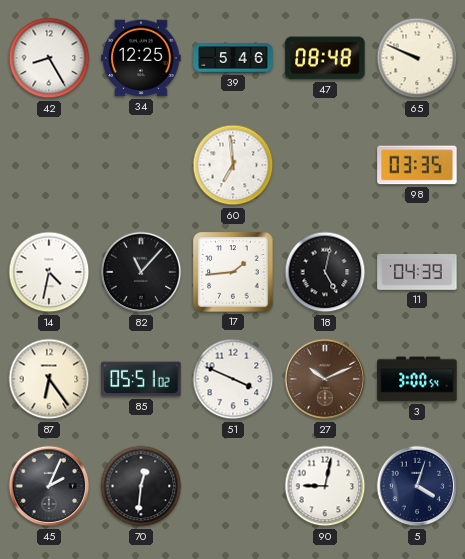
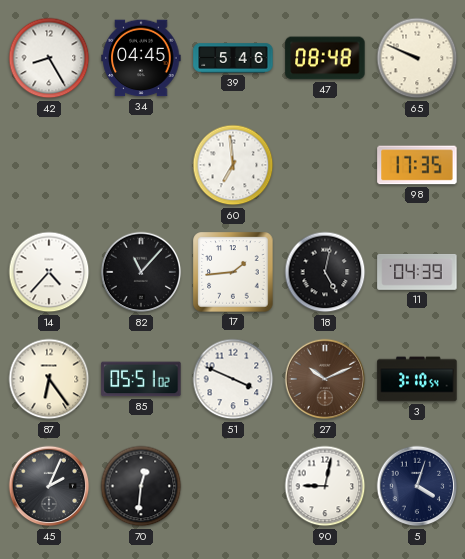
34: 12:25 -> 04:45
98: 03:35 -> 17:35
14: 4:32 -> 4:37
3: 3:00 -> 3:10
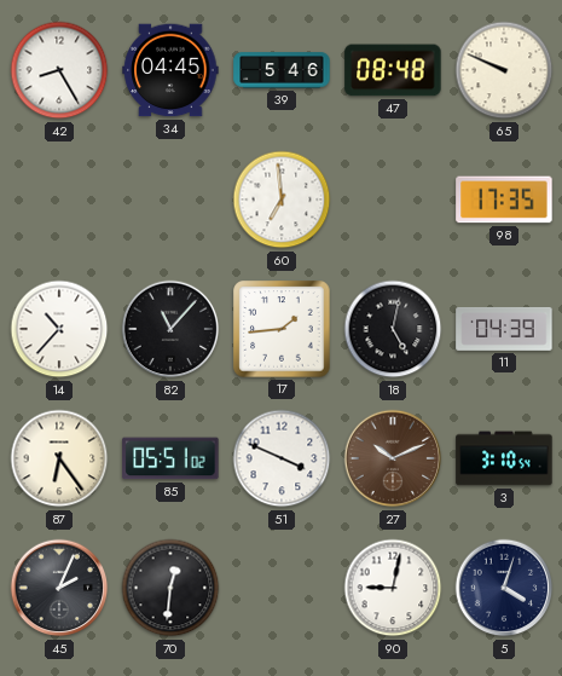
14: 4:37 -> 10:37
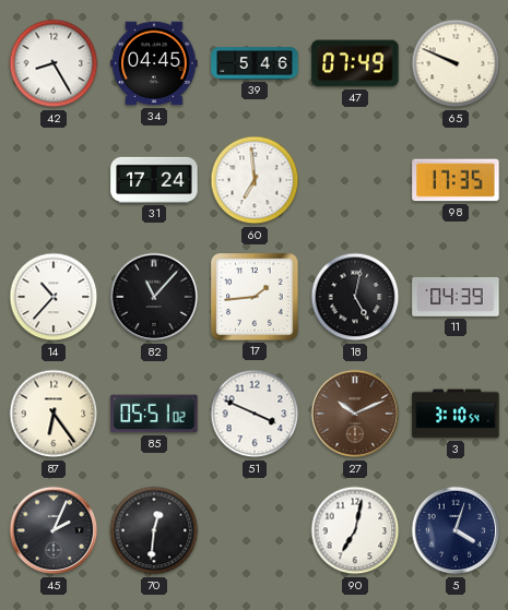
47: 08:48 -> 07:49
31: none -> 17:24
90: 9:02 -> 7:02
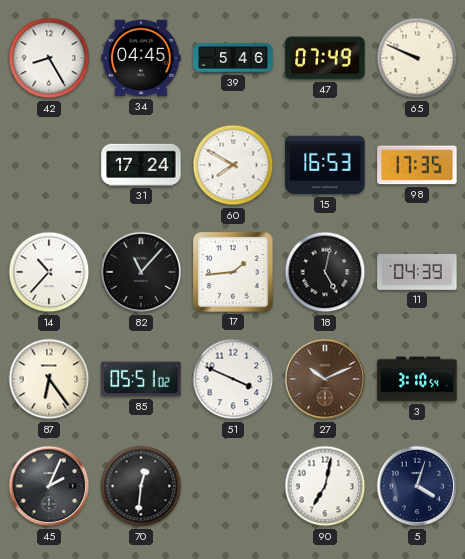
60: 6:59 -> 7:50
15: none -> 16:53
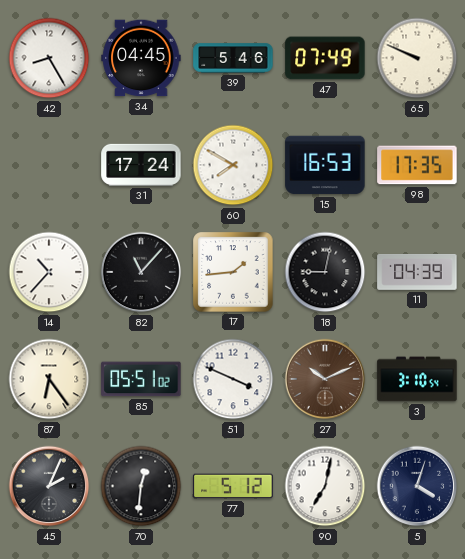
18: 5:02 -> 9:02
77: none -> 5:12
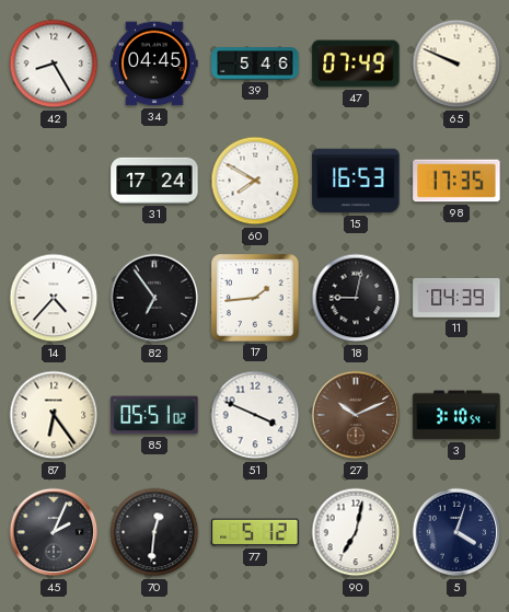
14: 10:37 -> 4:37
82: 11:07 -> 6:54
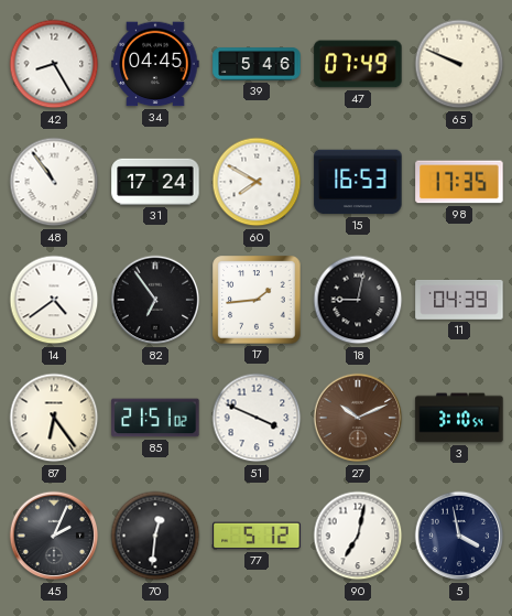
48: none -> 10:54
14: 4:37 -> 4:39
85: 05:51 -> 21:51
5: 4:03 -> 3:58
